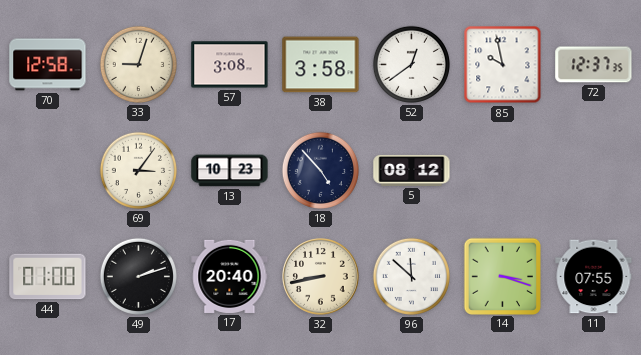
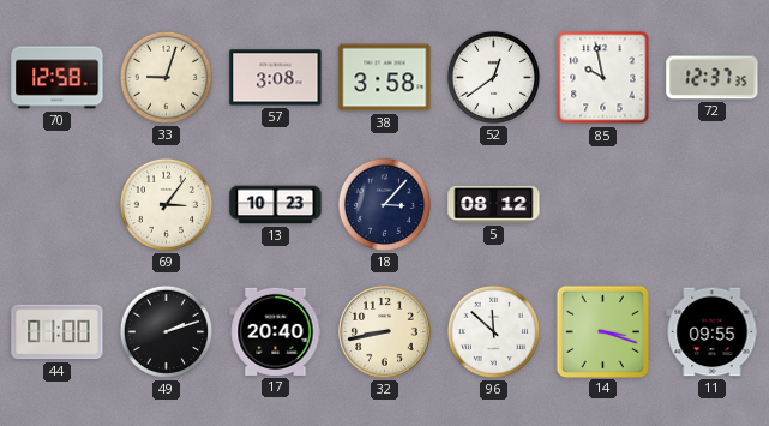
18: 4:53 -> 3:07
11: 07:55 -> 09:55
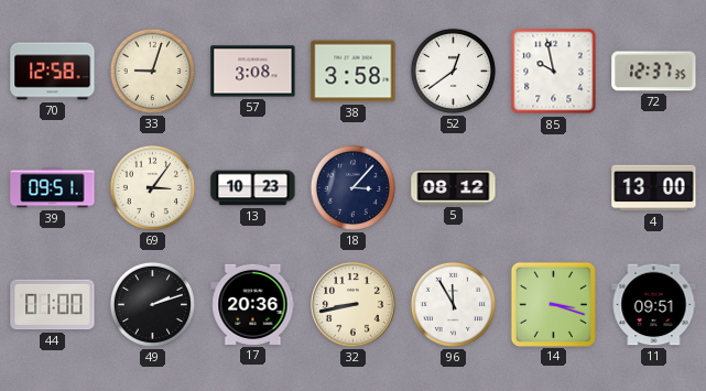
39: none -> 09:51
4: none -> 13:00
17: 20:40 -> 20:36
96: 11:52 -> 11:55
11: 09:55 -> 09:51
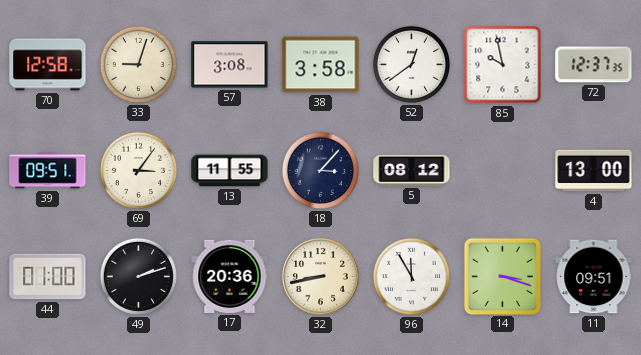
13: 10:23 -> 11:55
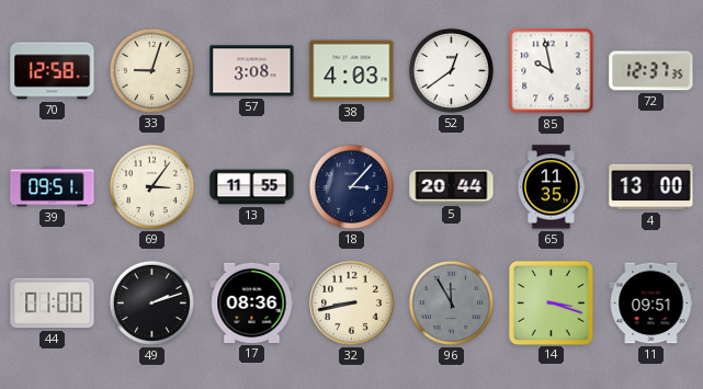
38: 3:58 -> 4:03
5: 08:12 -> 20:44
65: none -> 11:35
17: 20:36 -> 08:36
96 dial: white -> grey
